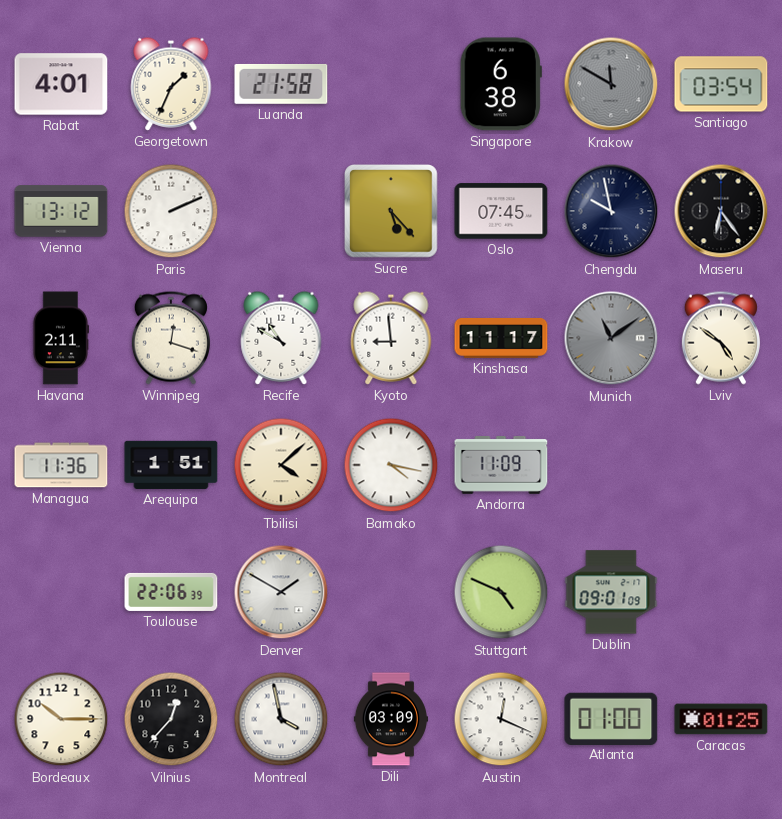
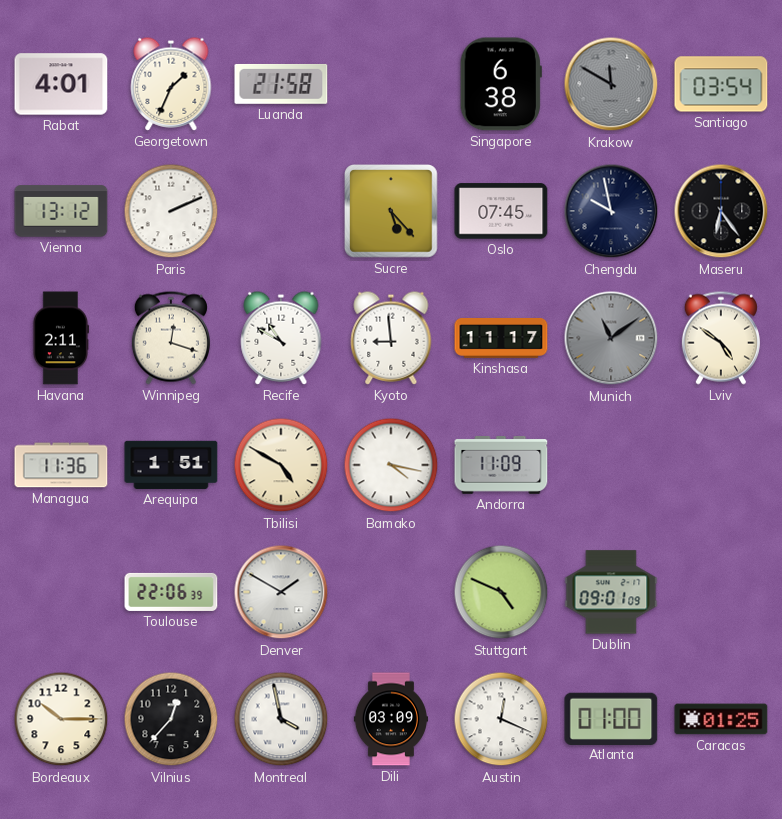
Tbilisi: 4:08 -> 4:50
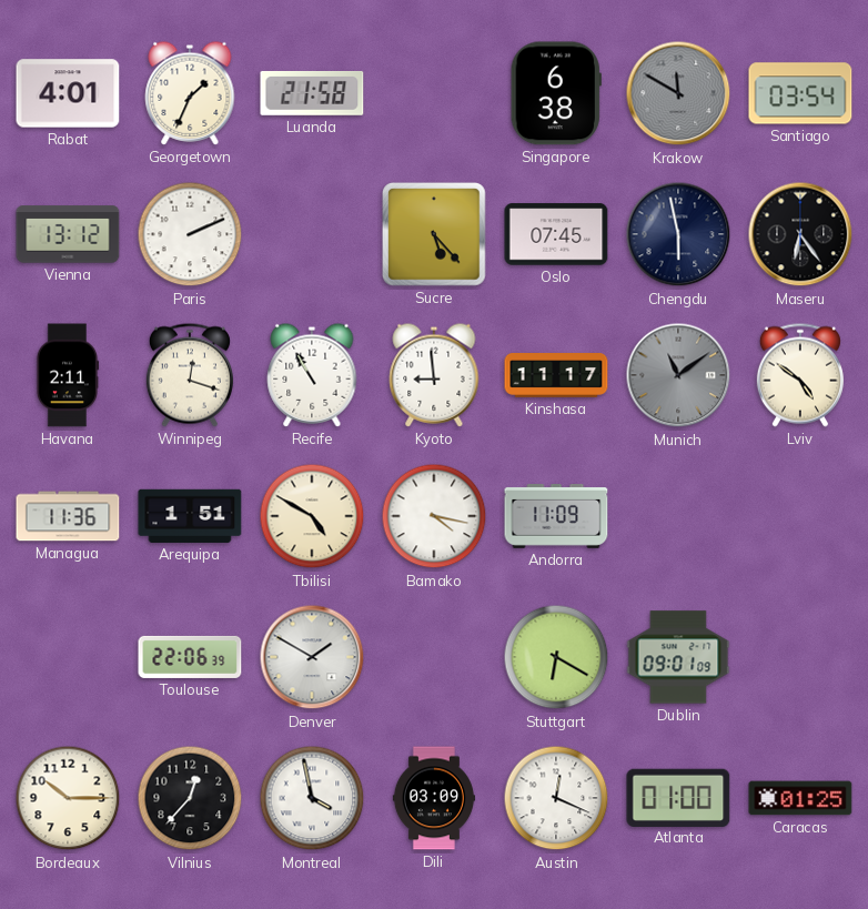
Chengdu: 9:58 -> 5:58
Recife: 10:50 -> 10:55
Stuttgart: 4:49 -> 6:20
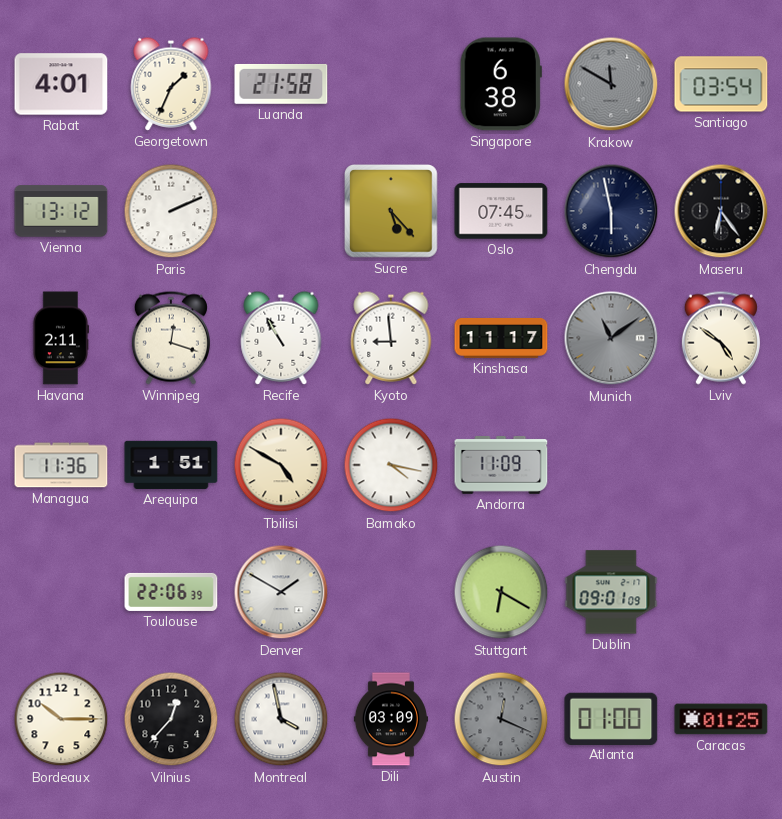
Austin dial: white -> grey
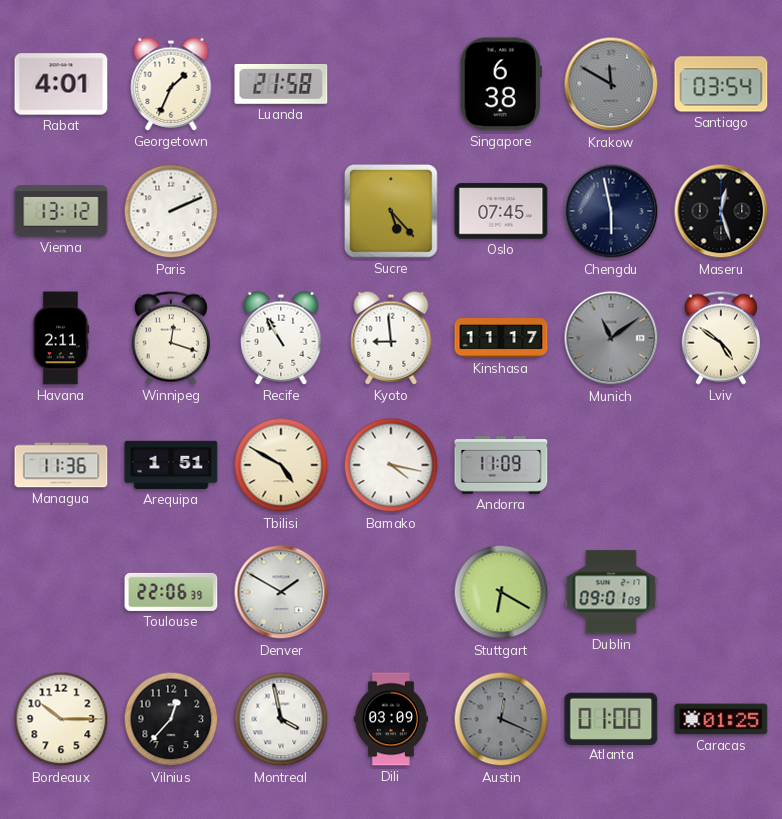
Maseru: 6:24 -> 12:27
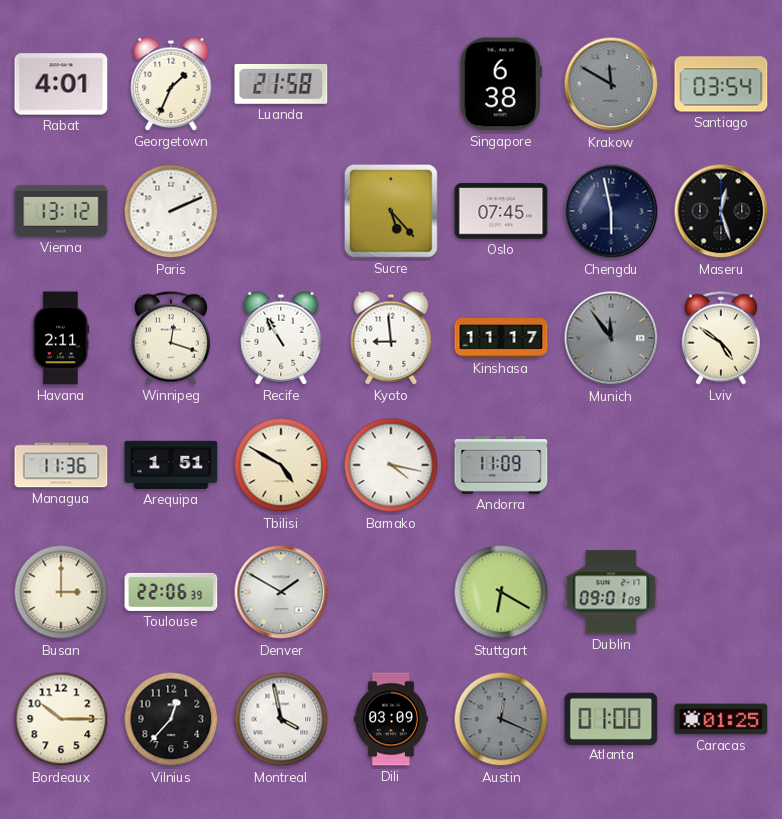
Munich: 11:09 -> 11:54
Busan: none -> 3:00
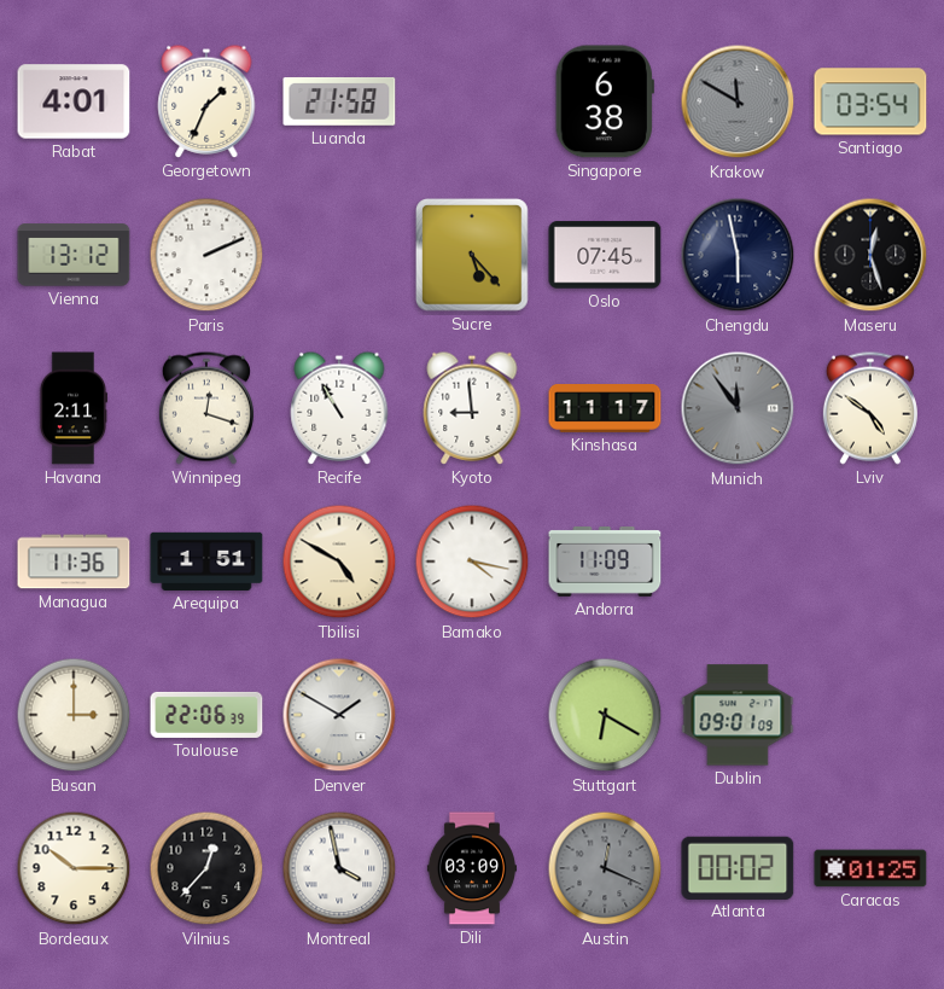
Atlanta: 01:00 -> 00:02
